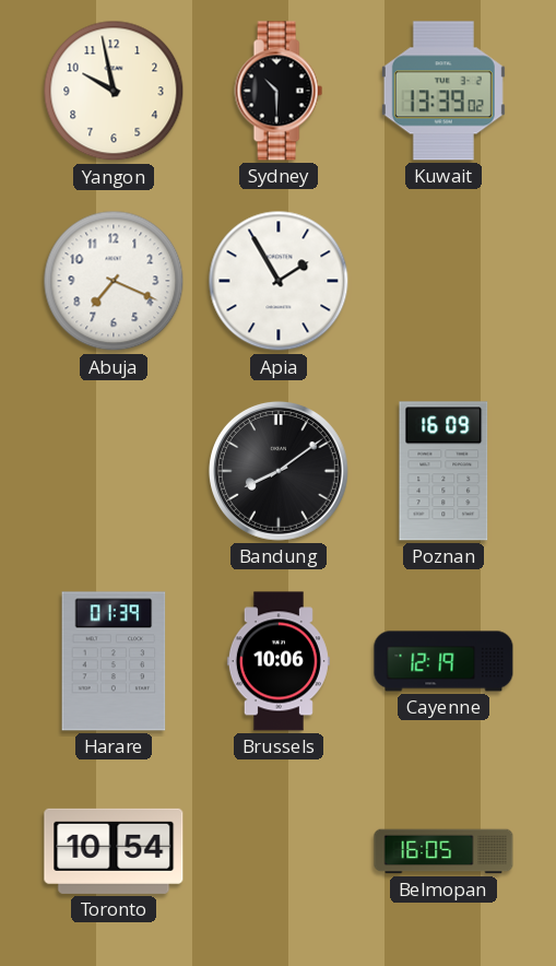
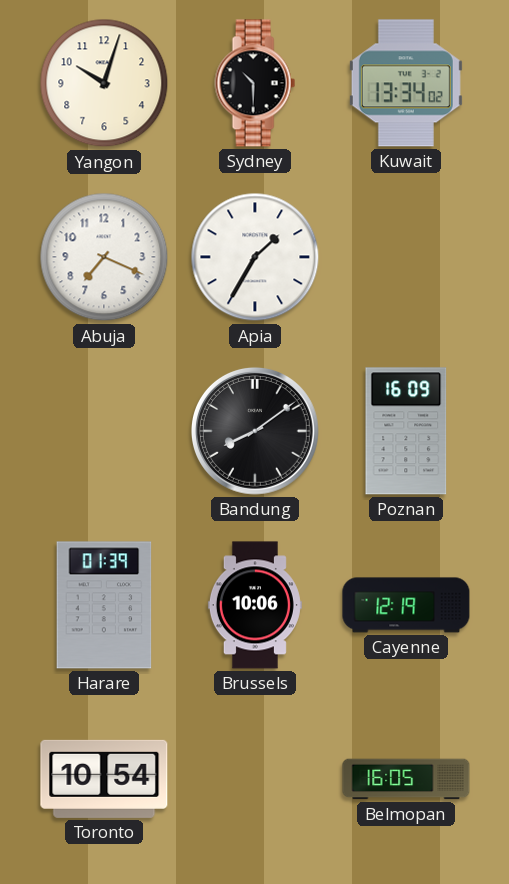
Yangon: 9:58 -> 10:03
Kuwait: 13:39 -> 13:34
Apia: 1:55 -> 1:35
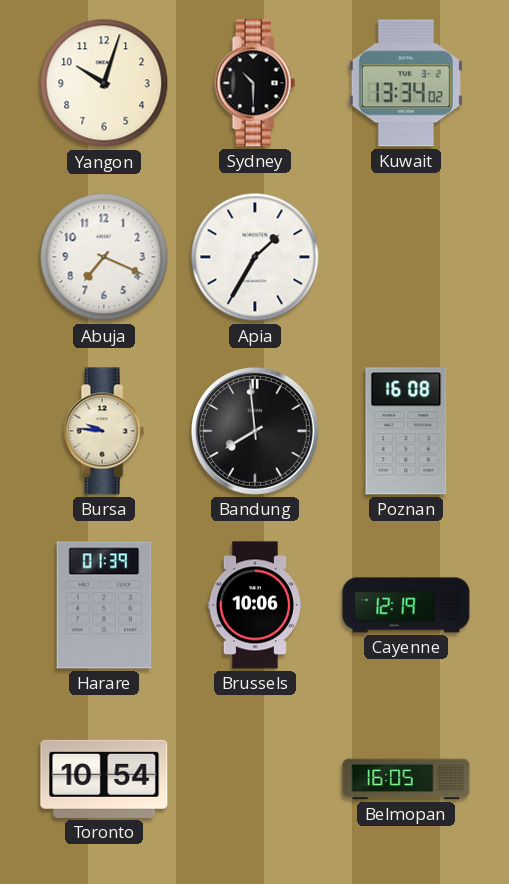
Bursa: none -> 9:46
Bandung: 8:09 -> 7:59
Poznan: 16:09 -> 16:08
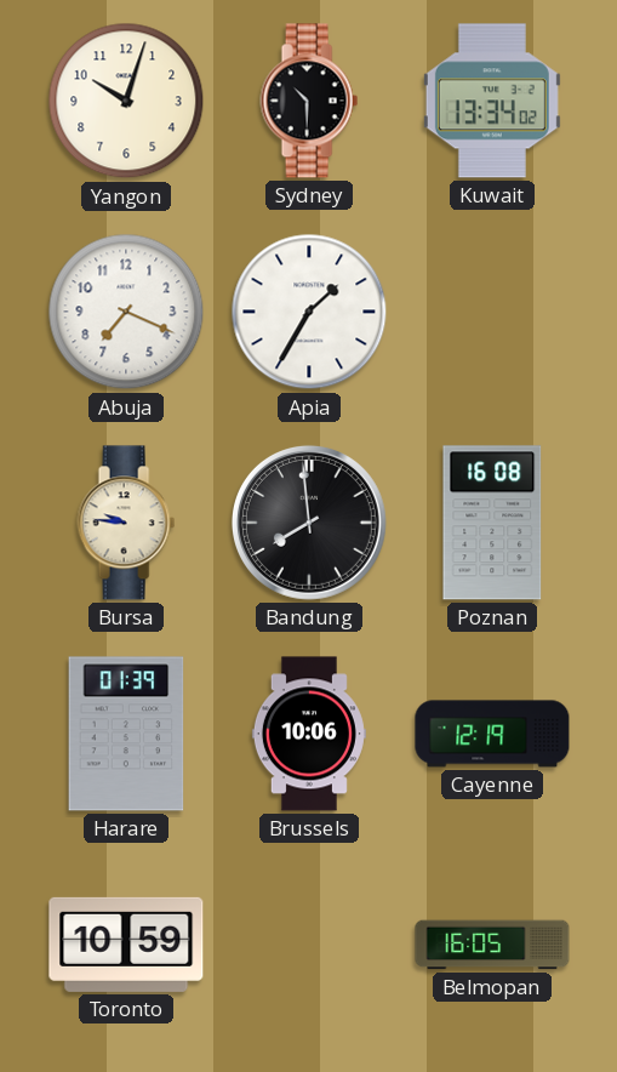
Toronto: 10:54 -> 10:59
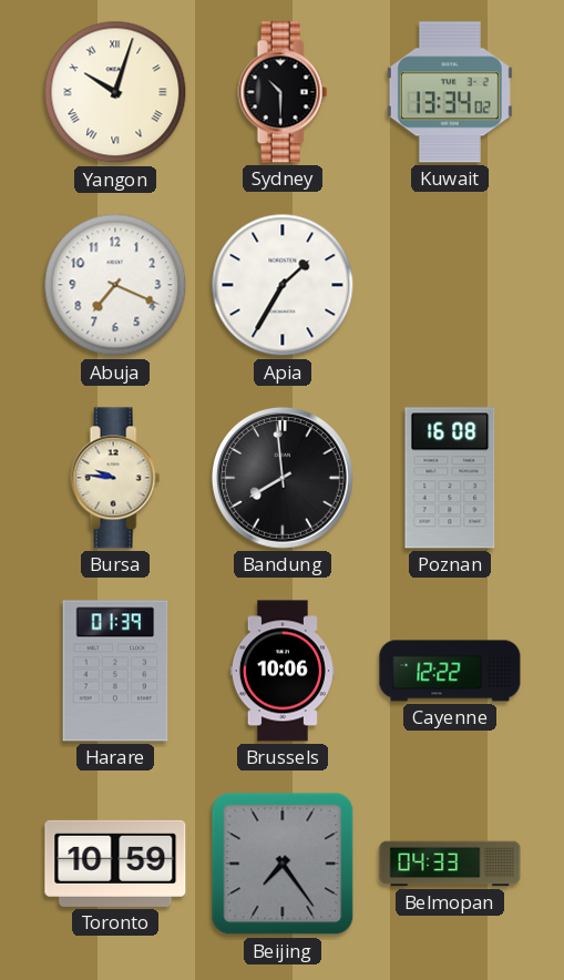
Yangon numerals: Arabic -> Roman
Cayenne: 12:19 -> 12:22
Beijing: none -> 7:24
Belmopan: 16:05 -> 04:33
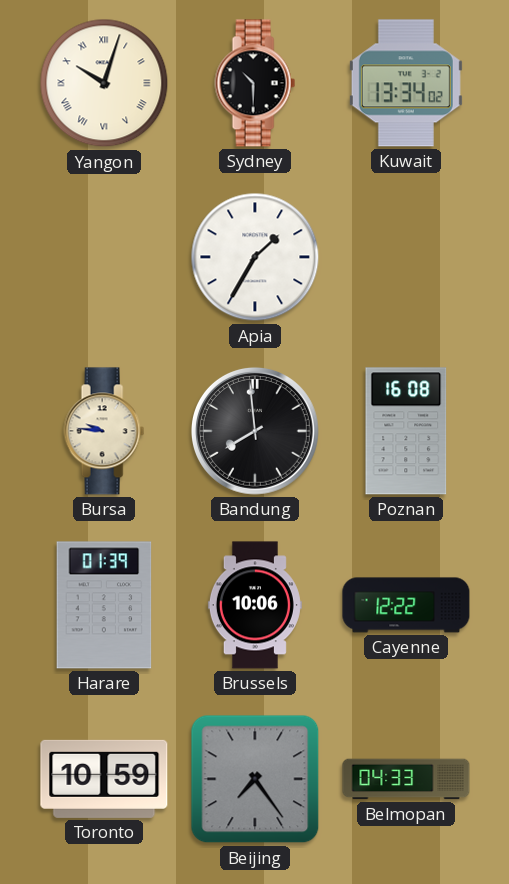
Abuja: 7:19 -> none
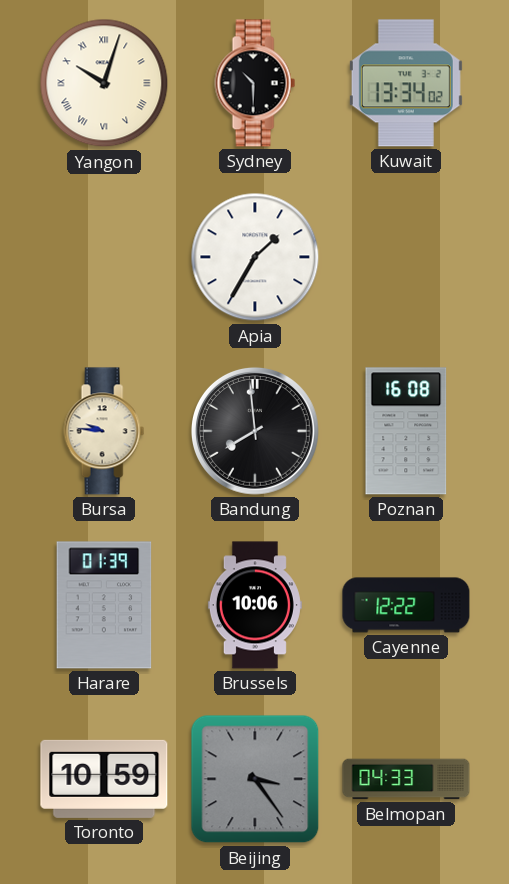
Beijing: 7:24 -> 3:24
